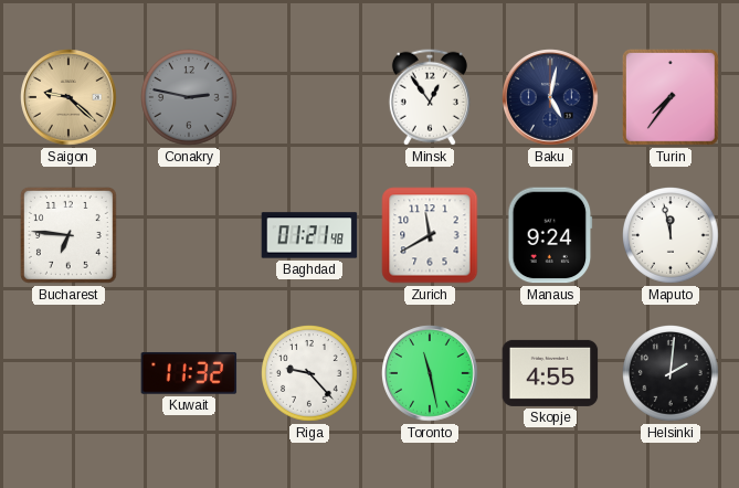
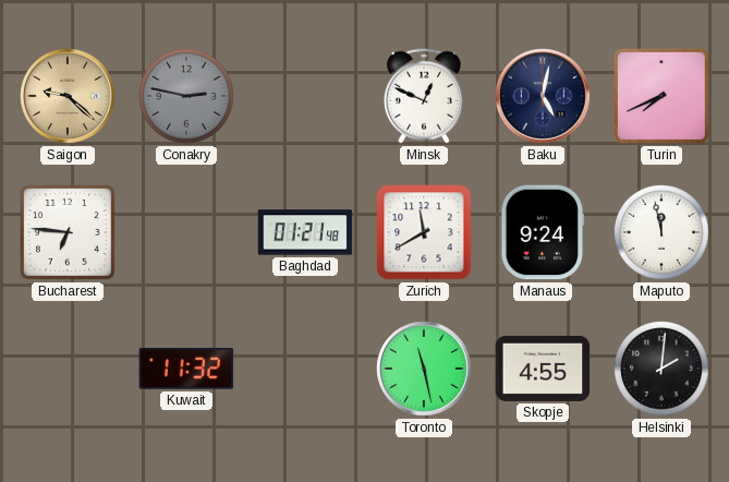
Minsk: 12:54 -> 12:49
Turin: 7:36 -> 7:41
Riga: 9:23 -> none
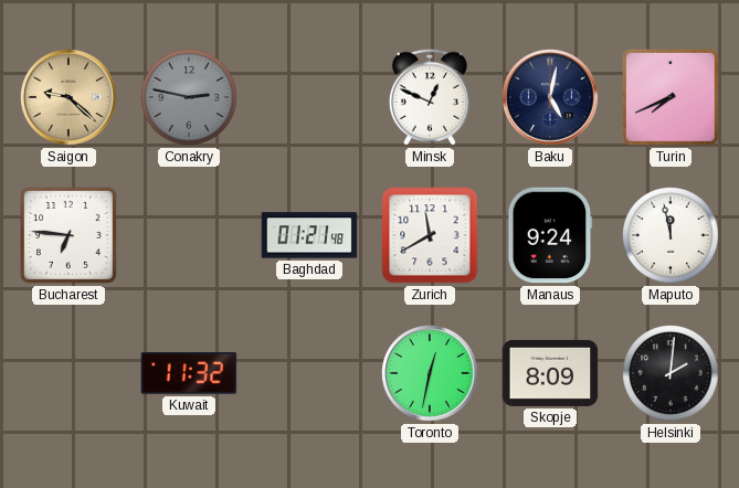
Toronto: 11:28 -> 12:32
Skopje: 4:55 -> 8:09
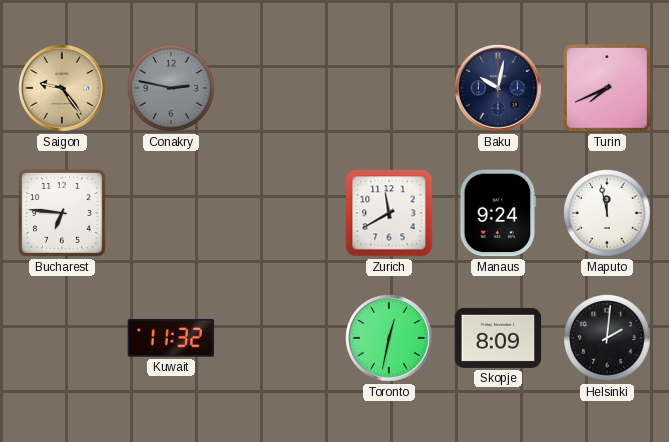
Saigon: 9:22 -> 9:24
Minsk: 12:49 -> none
Baku: 5:02 -> 10:02
Baghdad: 01:21 -> none
